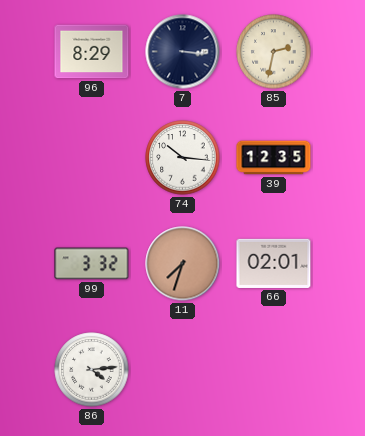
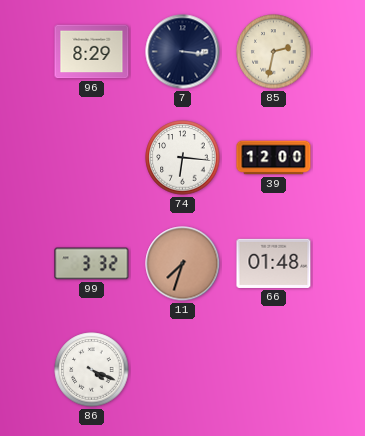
74: 10:16 -> 6:16
39: 12:35 -> 12:00
66: 02:01 -> 01:48
86: 4:14 -> 4:19
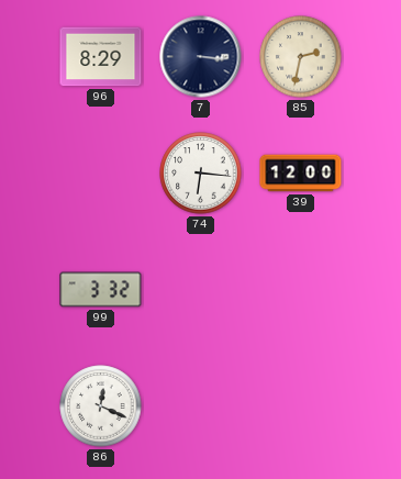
11: 7:33 -> none
66: 01:48 -> none
86: 4:19 -> 12:19
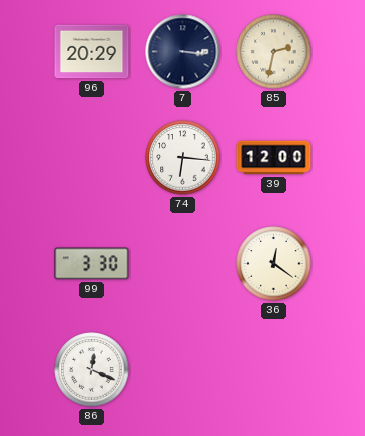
96: 8:29 -> 20:29
99: 3:32 -> 3:30
36: none -> 12:21
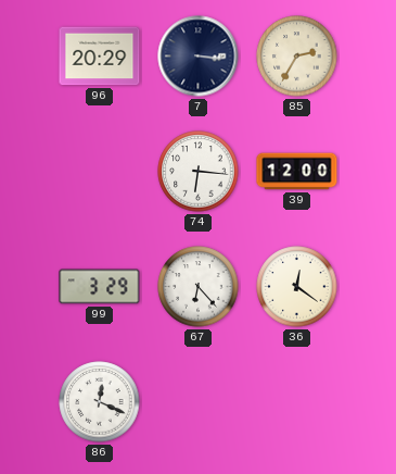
85: 2:32 -> 2:35
99: 3:30 -> 3:29
67: none -> 6:23
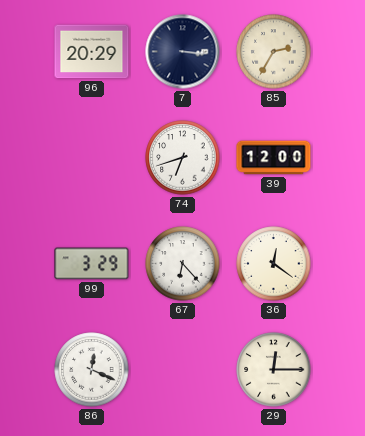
74: 6:16 -> 6:42
29: none -> 12:15
